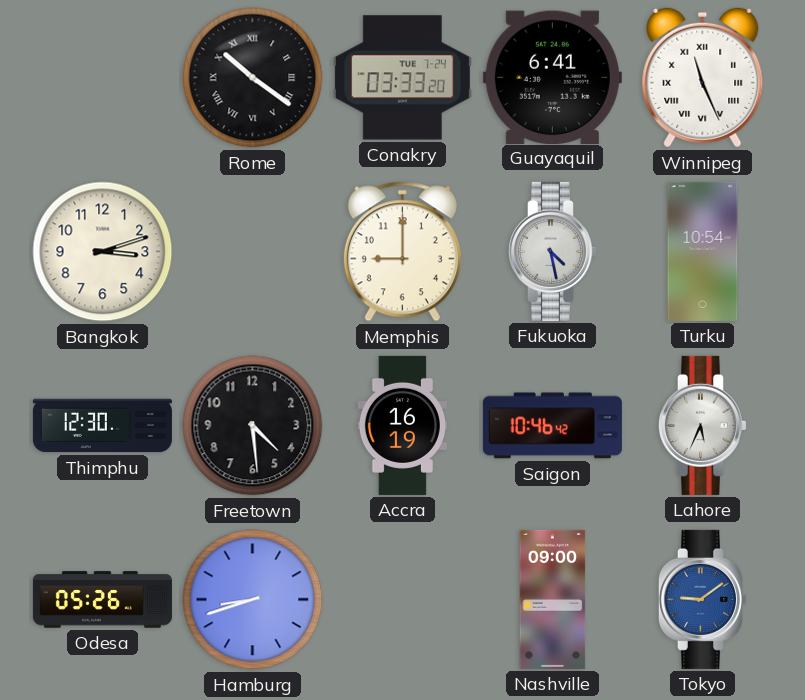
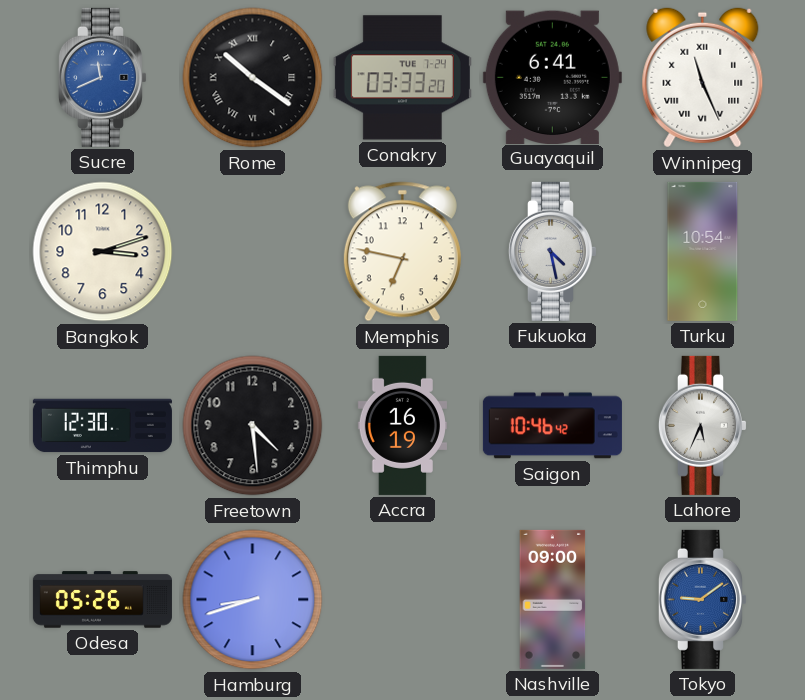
Sucre: none -> 11:41
Memphis: 9:00 -> 6:47
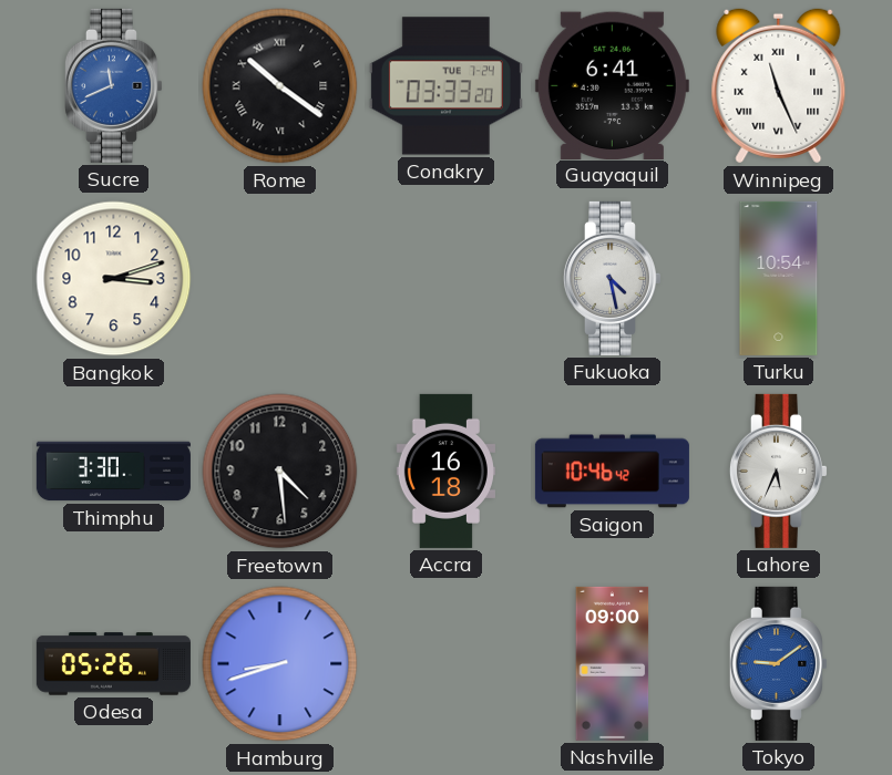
Memphis: 6:47 -> none
Thimphu: 12:30 -> 3:30
Accra: 16:19 -> 16:18
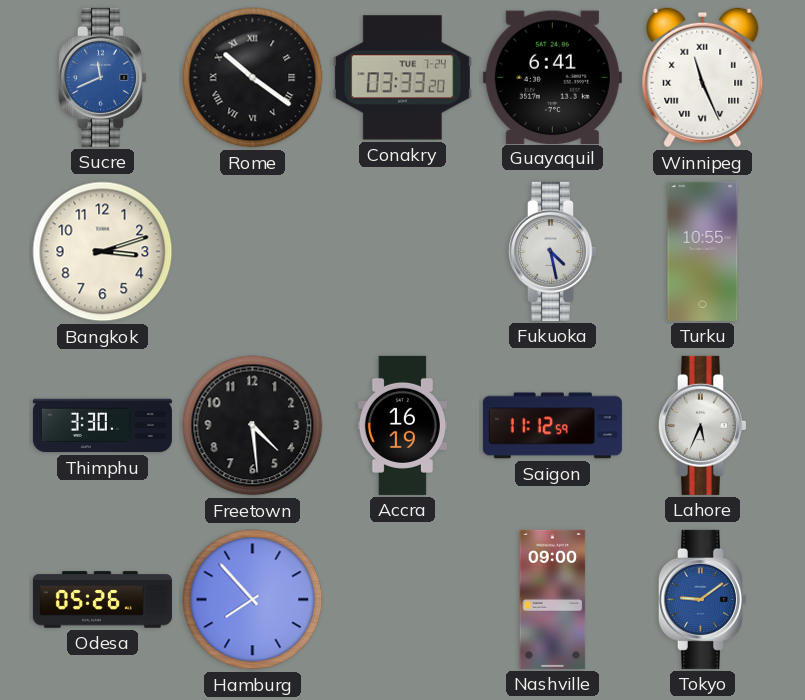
Turku: 10:54 -> 10:55
Accra: 16:18 -> 16:19
Saigon: 10:46 -> 11:12
Hamburg: 8:42 -> 7:53
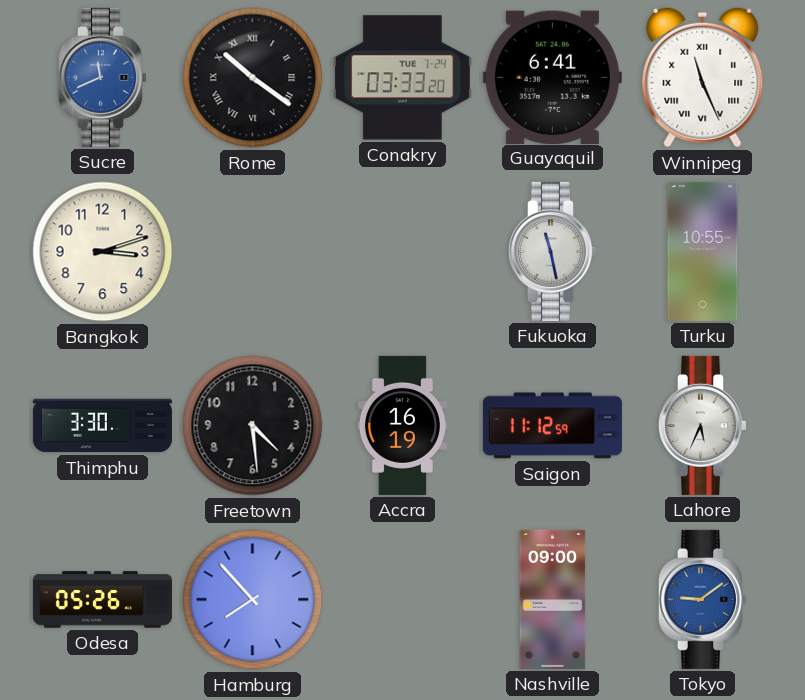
Fukuoka: 4:28 -> 11:28
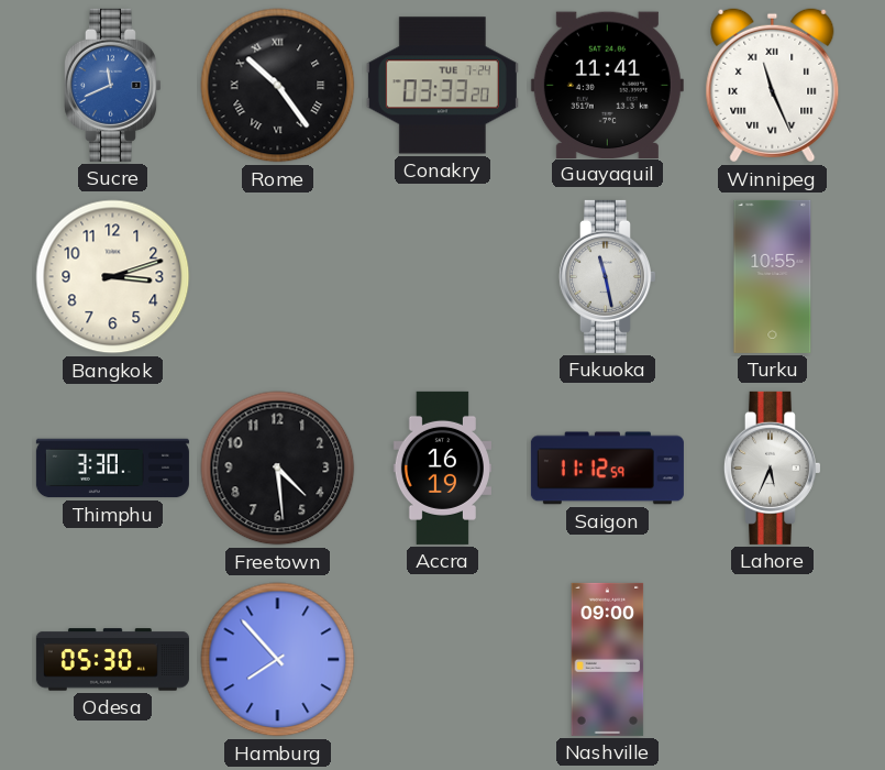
Rome: 10:21 -> 10:24
Guayaquil: 6:41 -> 11:41
Odesa: 05:26 -> 05:30
Tokyo: 9:09 -> none
